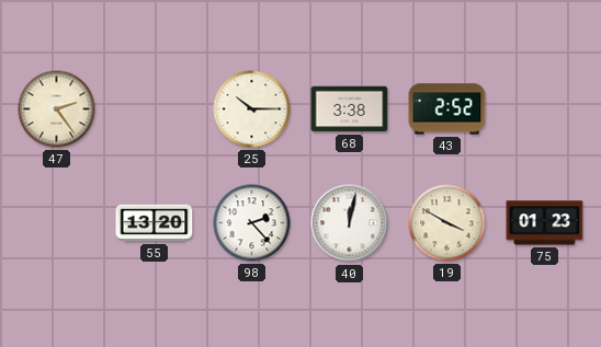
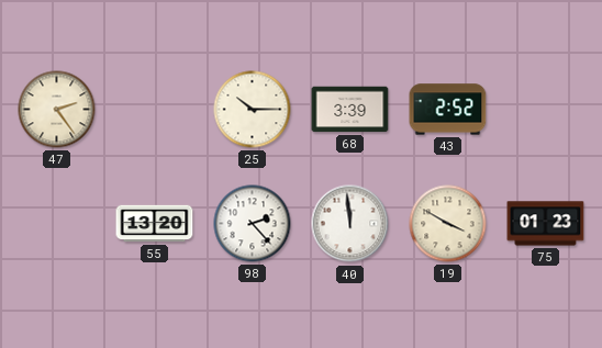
68: 3:38 -> 3:39
40: 12:02 -> 11:59
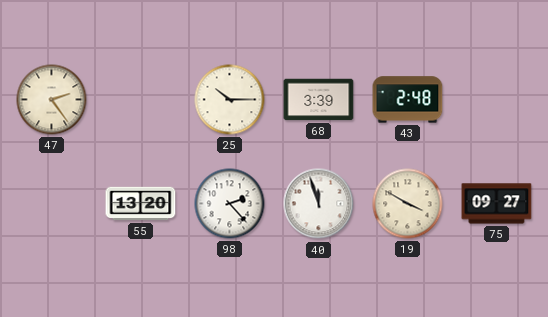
43: 2:52 -> 2:48
40: 11:59 -> 11:57
75: 01:23 -> 09:27
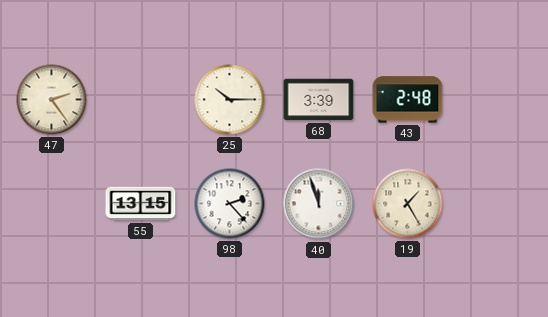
55: 13:20 -> 13:15
19: 3:50 -> 1:25
75: 09:27 -> none
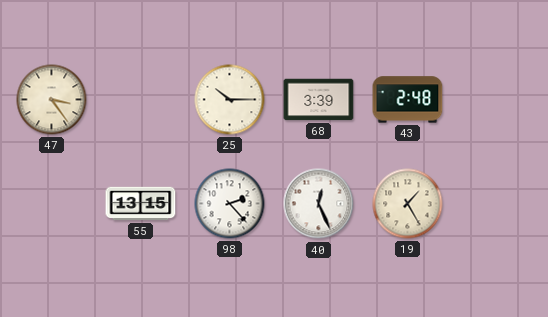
47: 2:24 -> 3:24
40: 11:57 -> 12:26
